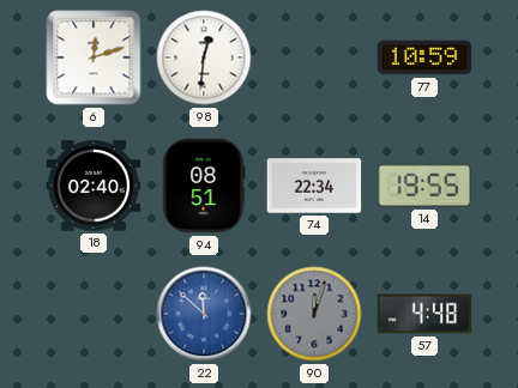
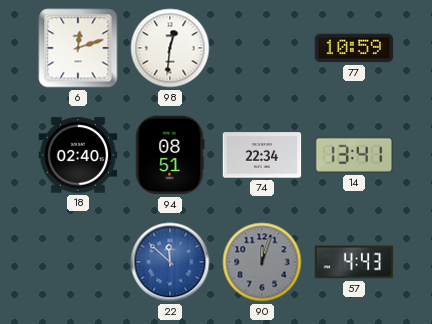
14: 19:55 -> 13:41
57: 4:48 -> 4:43
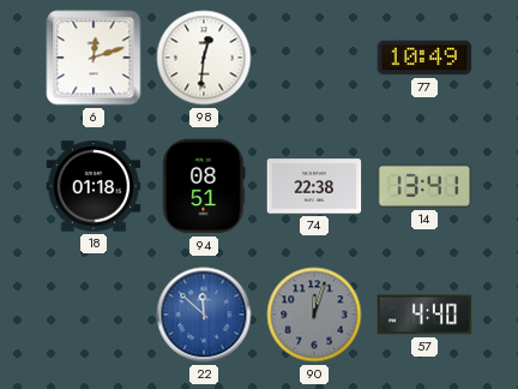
77: 10:59 -> 10:49
18: 02:40 -> 01:18
74: 22:34 -> 22:38
57: 4:43 -> 4:40
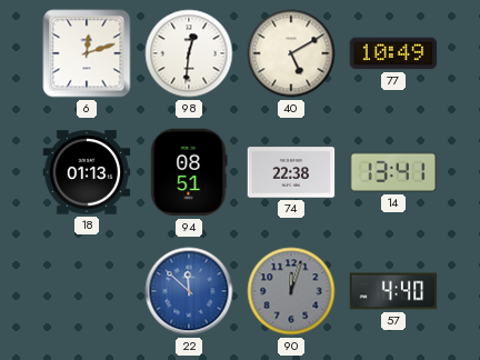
40: none -> 5:10
18: 01:18 -> 01:13
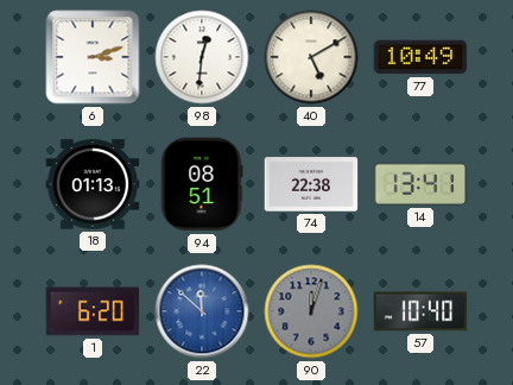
6: 12:12 -> 3:12
1: none -> 6:20
57: 4:40 -> 10:40
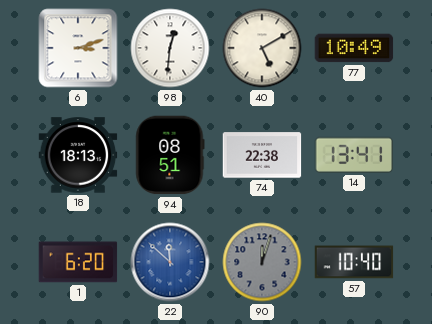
18: 01:13 -> 18:13
